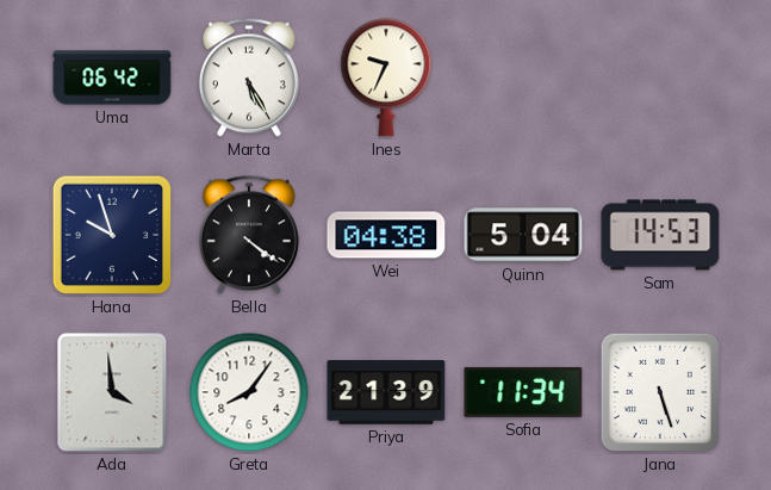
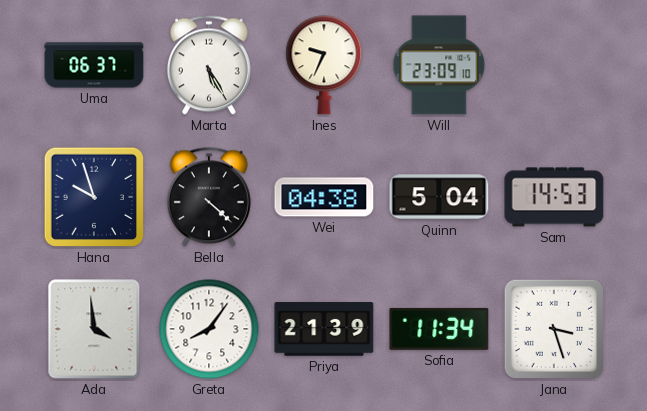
Uma: 06:42 -> 06:37
Will: none -> 23:09
Bella: 4:21 -> 4:22
Jana: 5:27 -> 3:27
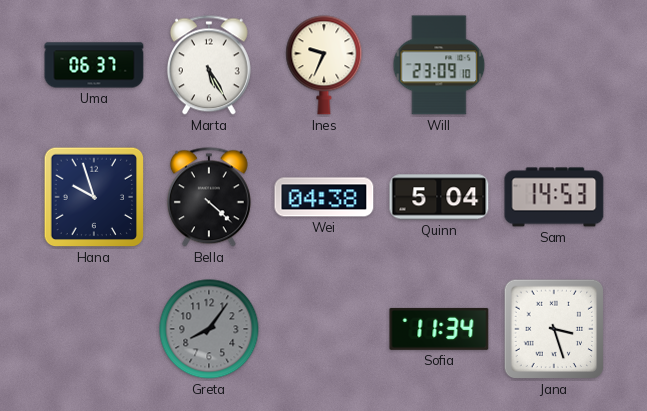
Ada: 3:59 -> none
Greta dial: white -> grey
Priya: 21:39 -> none
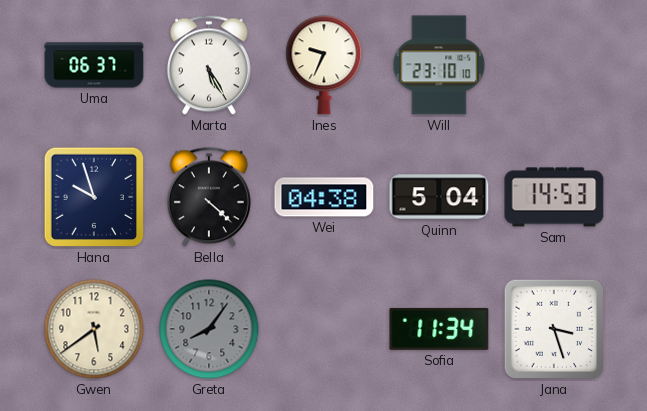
Will: 23:09 -> 23:10
Gwen: none -> 5:39
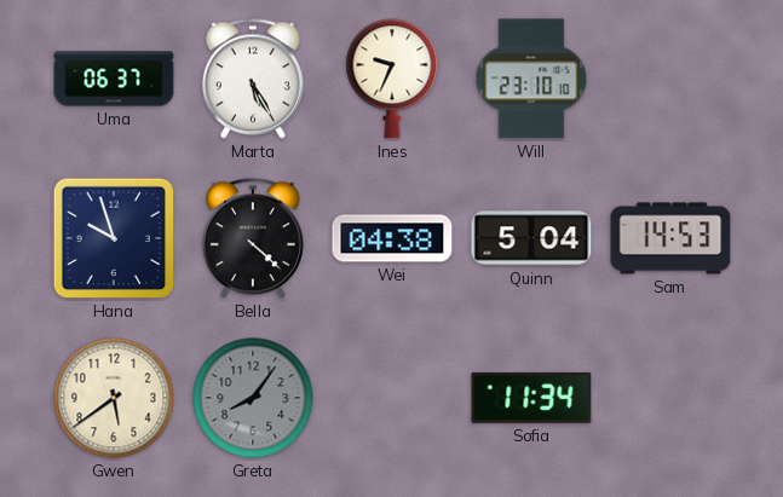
Jana: 3:27 -> none
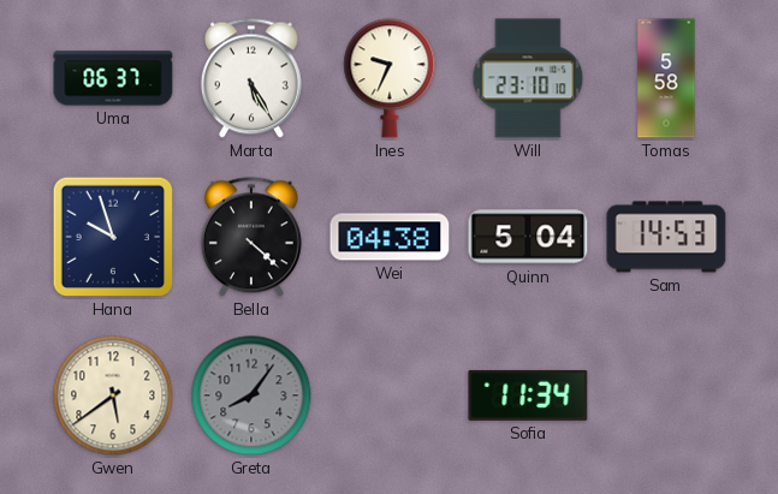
Tomas: none -> 5:58
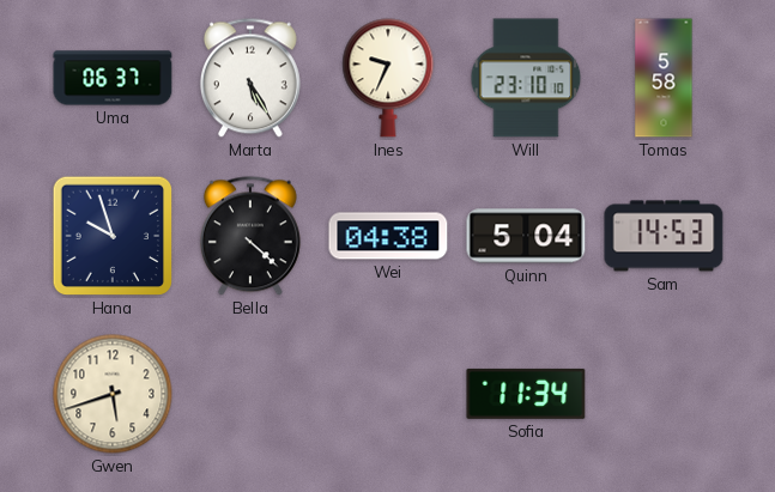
Gwen: 5:39 -> 5:42
Greta: 8:06 -> none
